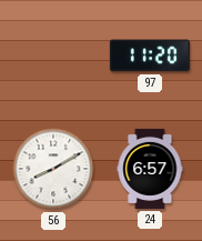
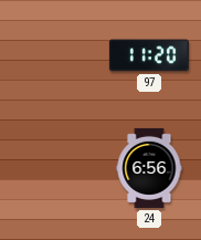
56: 8:10 -> none
24: 6:57 -> 6:56
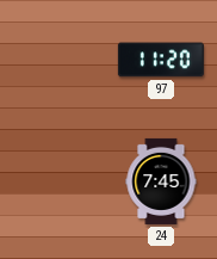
24: 6:56 -> 7:45
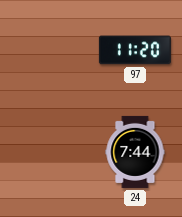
24: 7:45 -> 7:44
